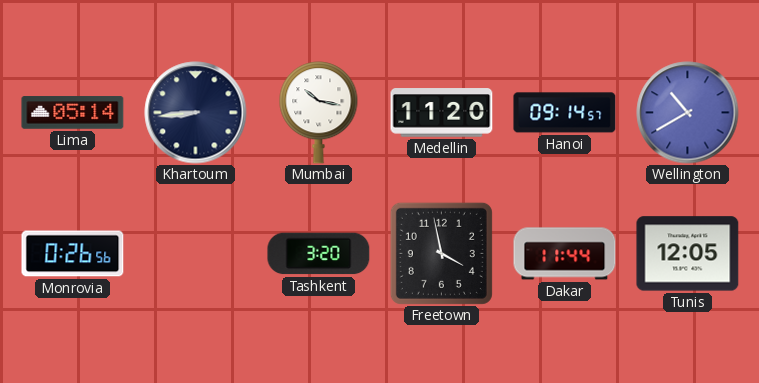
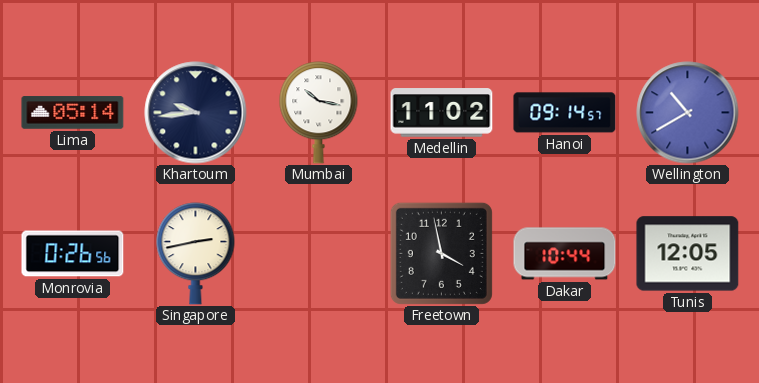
Khartoum: 8:44 -> 9:44
Medellin: 11:20 -> 11:02
Singapore: none -> 2:43
Tashkent: 3:20 -> none
Dakar: 11:44 -> 10:44
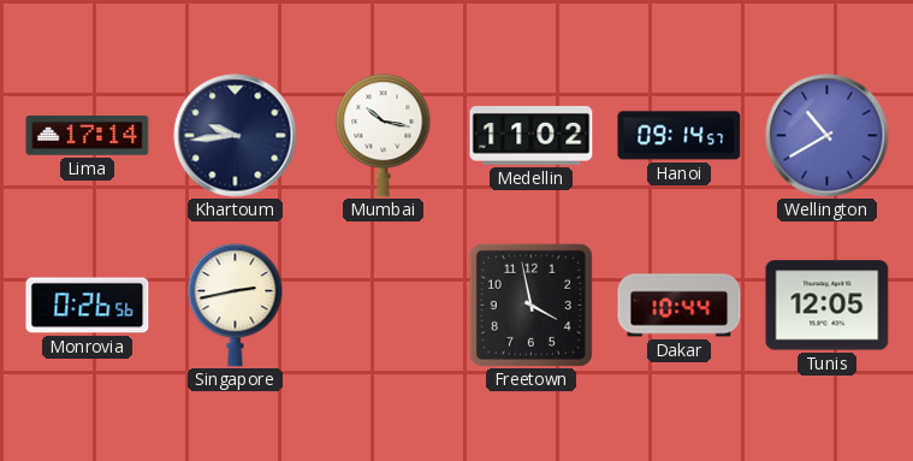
Lima: 05:14 -> 17:14
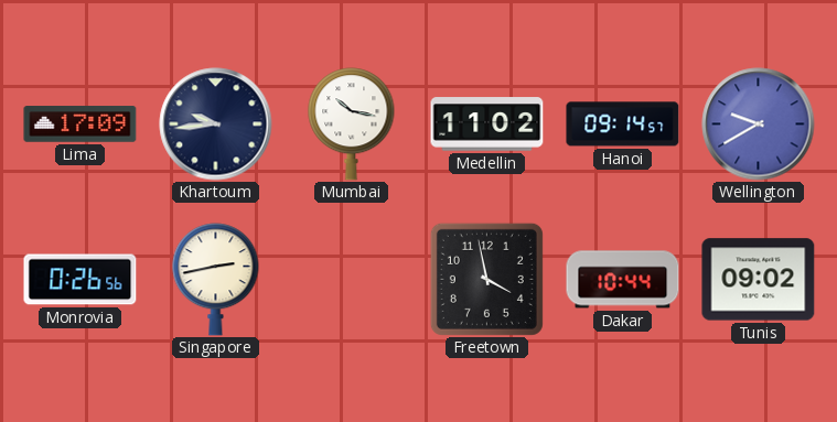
Lima: 17:14 -> 17:09
Wellington: 10:40 -> 9:40
Tunis: 12:05 -> 09:02
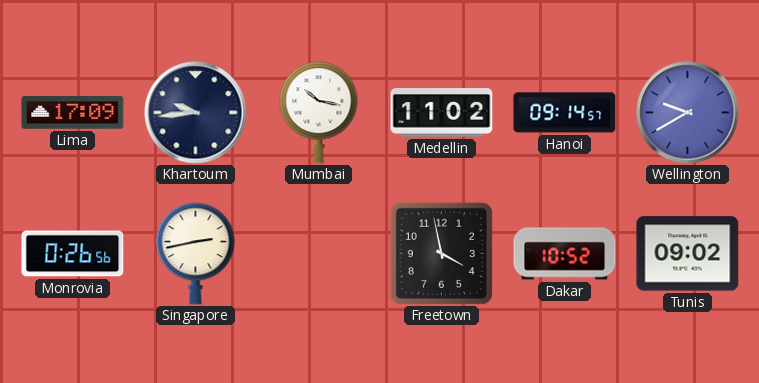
Dakar: 10:44 -> 10:52
